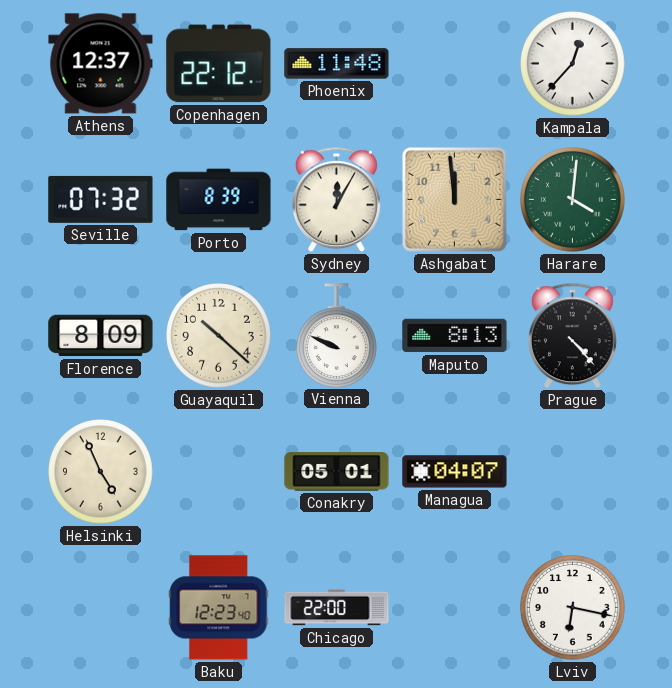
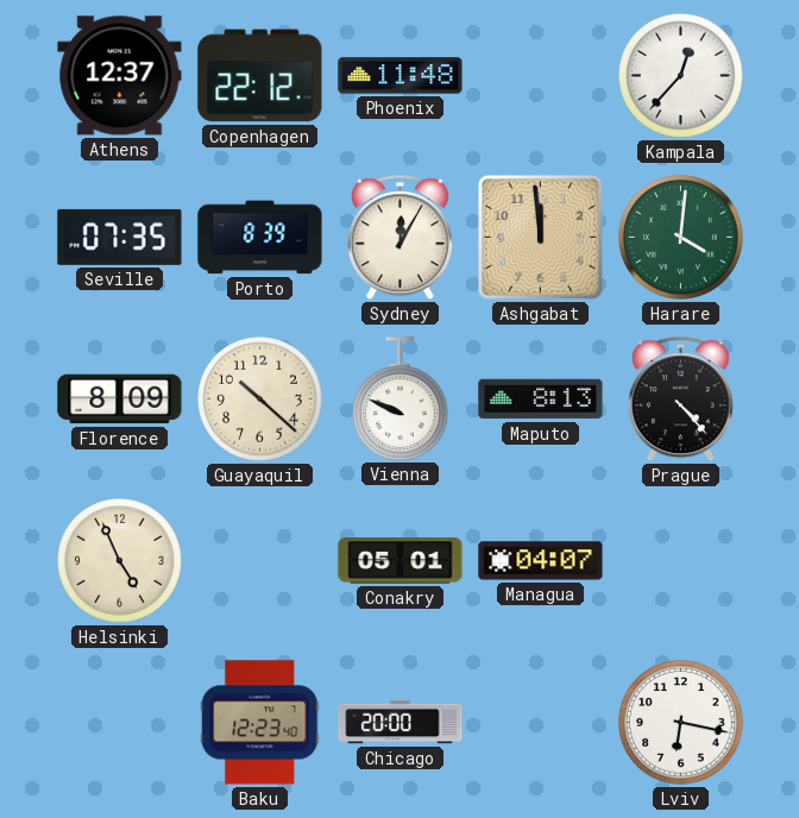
Seville: 07:32 -> 07:35
Chicago: 22:00 -> 20:00
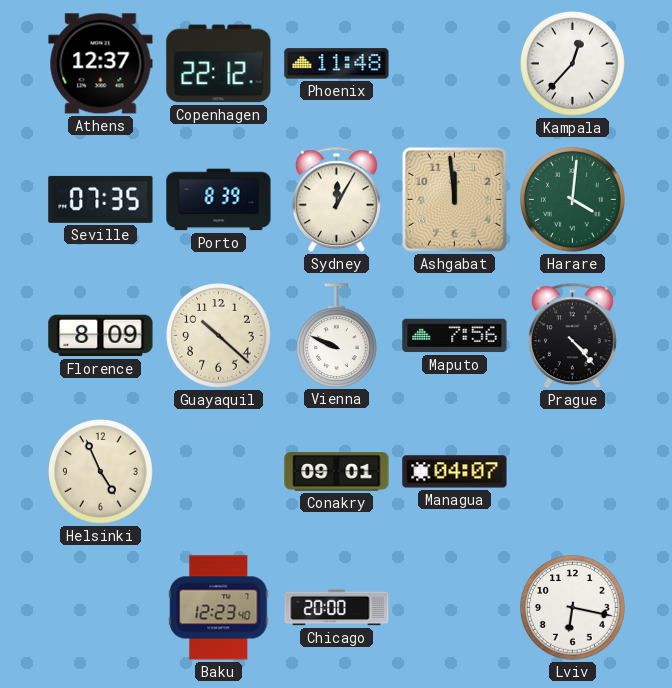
Maputo: 8:13 -> 7:56
Conakry: 05:01 -> 09:01
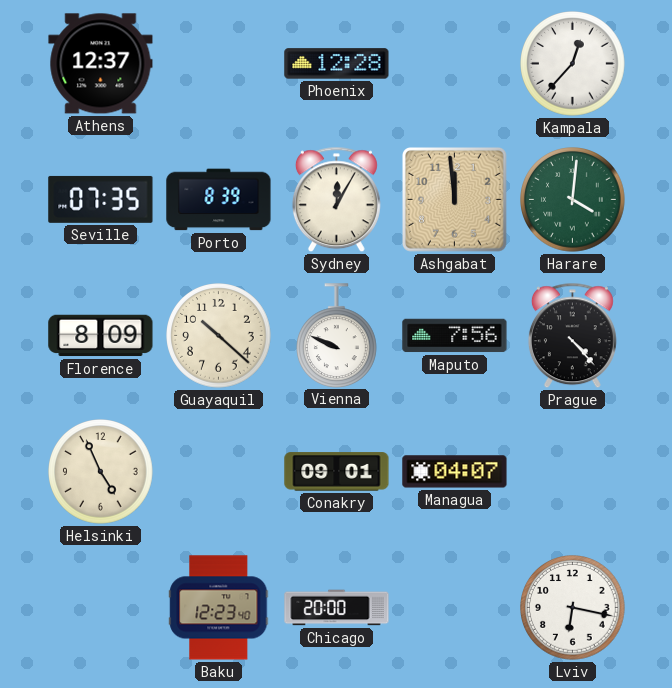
Copenhagen: 22:12 -> none
Phoenix: 11:48 -> 12:28
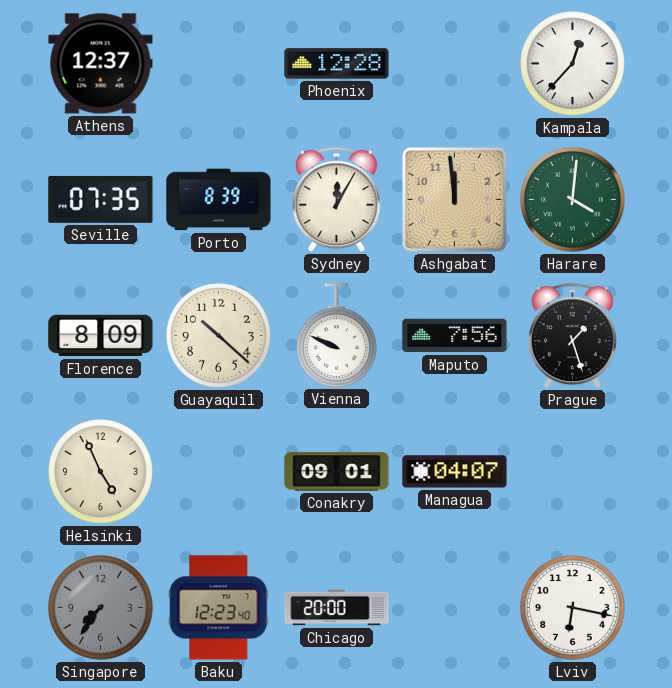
Prague: 4:23 -> 1:27
Singapore: none -> 7:36
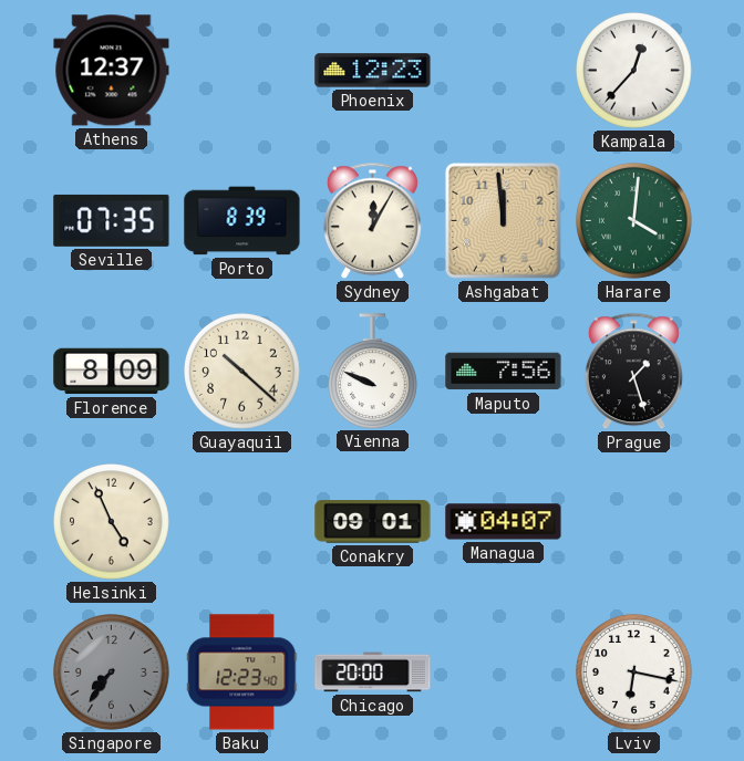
Phoenix: 12:28 -> 12:23
